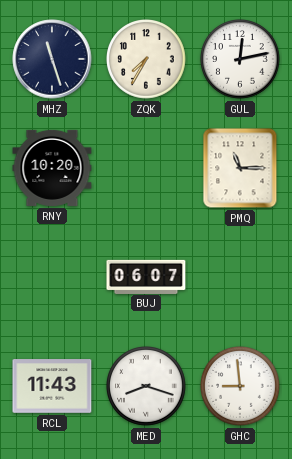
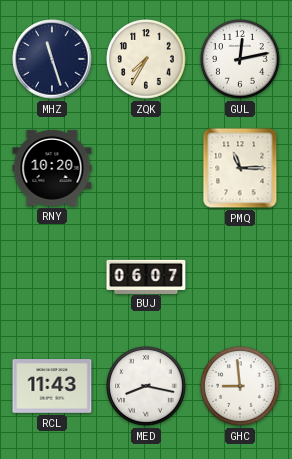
MED: 8:18 -> 8:17
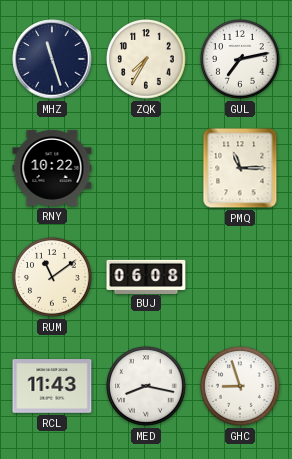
GUL: 12:13 -> 7:13
RNY: 10:20 -> 10:22
RUM: none -> 11:09
BUJ: 06:07 -> 06:08
GHC: 8:59 -> 8:57
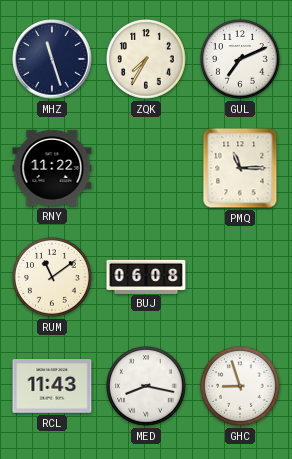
GUL: 7:13 -> 7:11
RNY: 10:22 -> 11:22
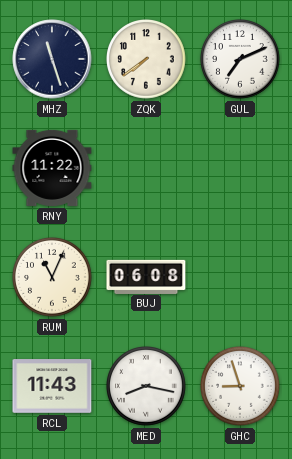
ZQK: 7:35 -> 7:39
PMQ: 11:15 -> none
RUM: 11:09 -> 11:04
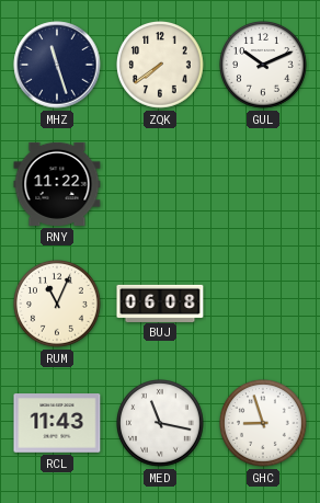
GUL: 7:11 -> 10:11
MED: 8:17 -> 11:17
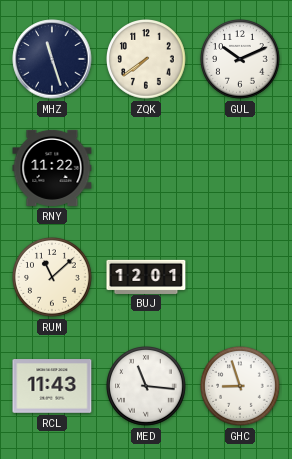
RUM: 11:04 -> 11:08
BUJ: 06:08 -> 12:01
MED: 11:17 -> 11:16
